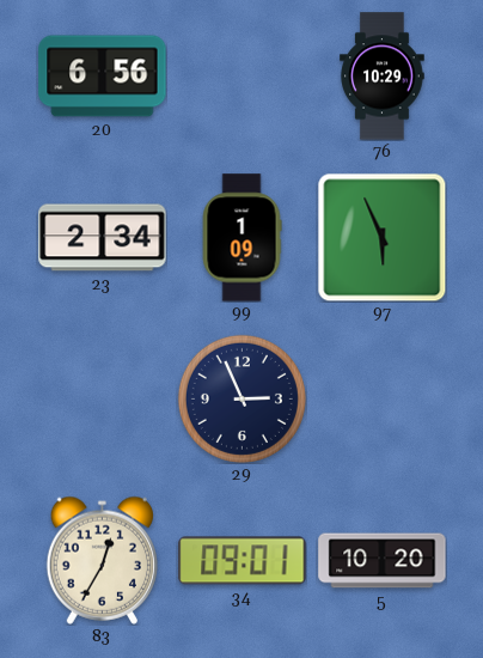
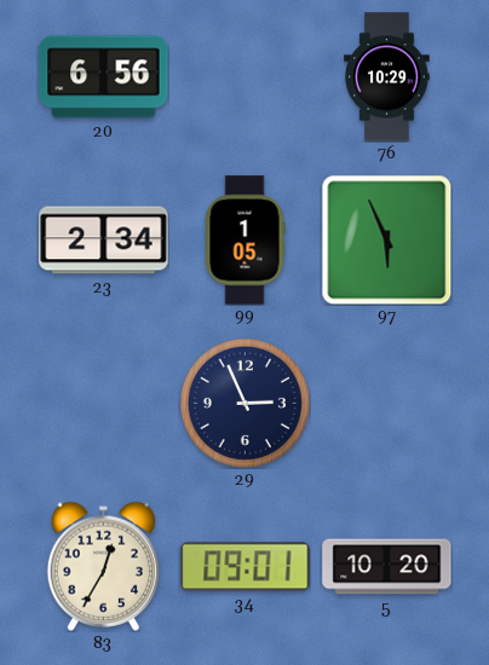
99: 1:09 -> 1:05
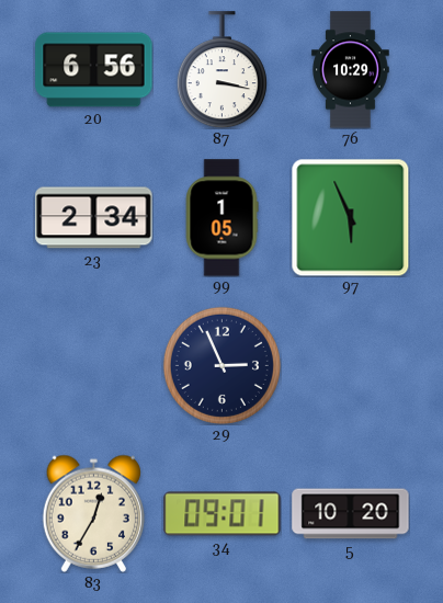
87: none -> 3:17
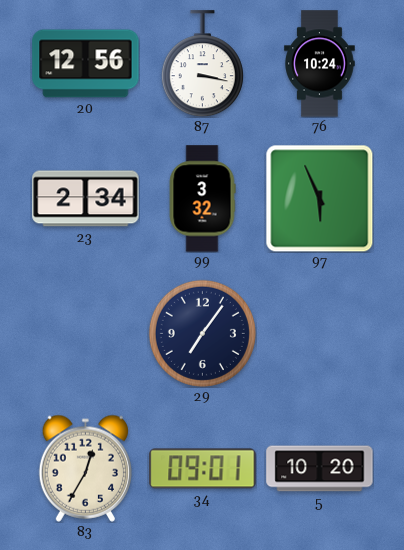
20: 6:56 -> 12:56
76: 10:29 -> 10:24
99: 1:05 -> 3:32
29: 2:56 -> 7:06
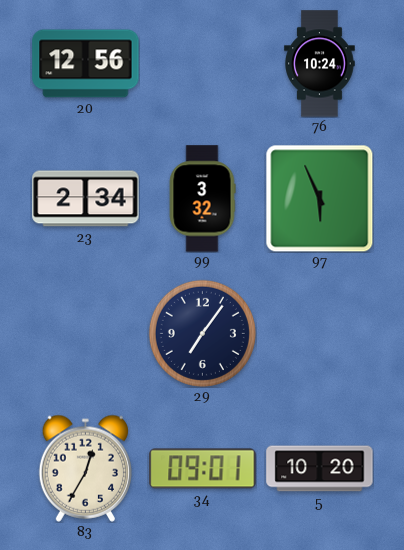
87: 3:17 -> none
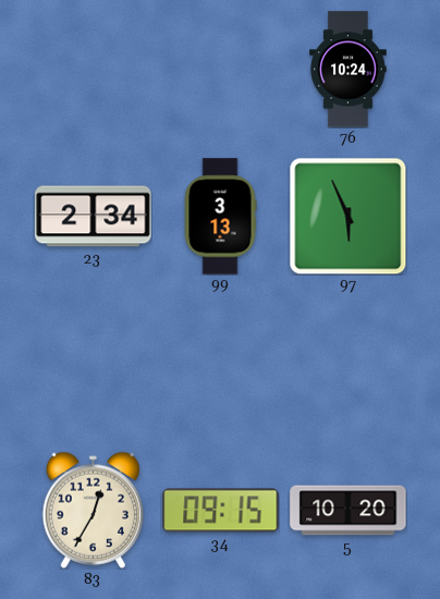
20: 12:56 -> none
99: 3:32 -> 3:13
29: 7:06 -> none
34: 09:01 -> 09:15
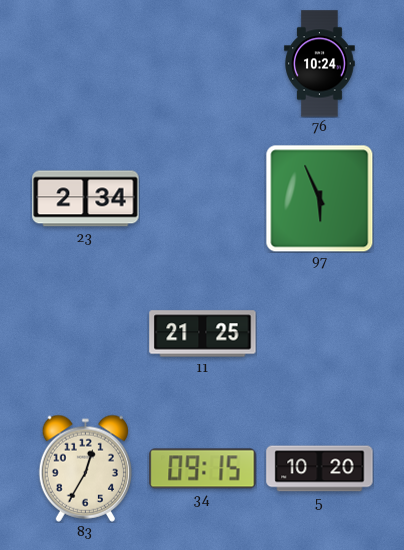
99: 3:13 -> none
11: none -> 21:25
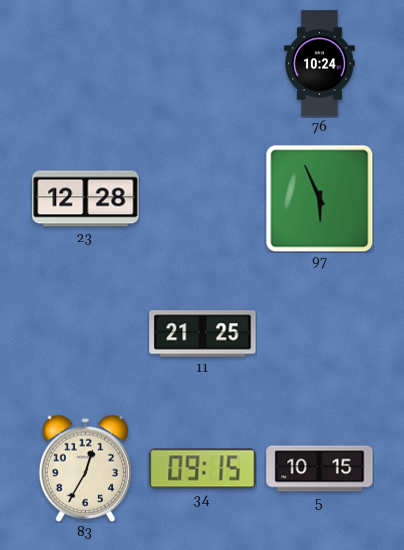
23: 2:34 -> 12:28
5: 10:20 -> 10:15
